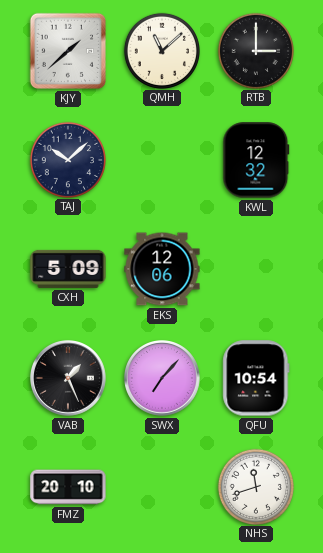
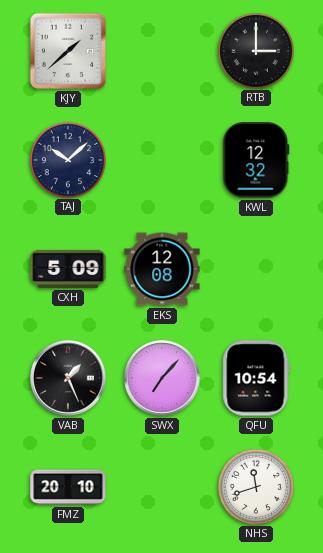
QMH: 11:08 -> none
EKS: 12:06 -> 12:08
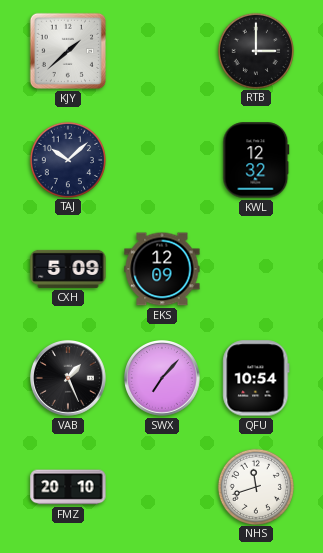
EKS: 12:08 -> 12:09
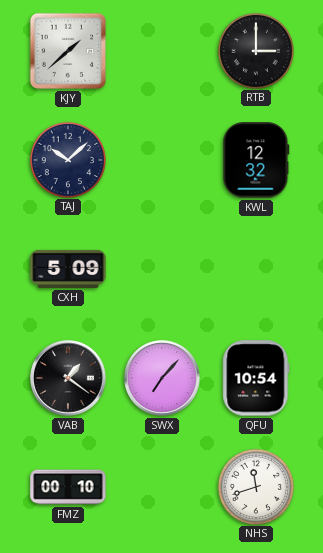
EKS: 12:09 -> none
VAB: 1:26 -> 1:21
FMZ: 20:10 -> 00:10
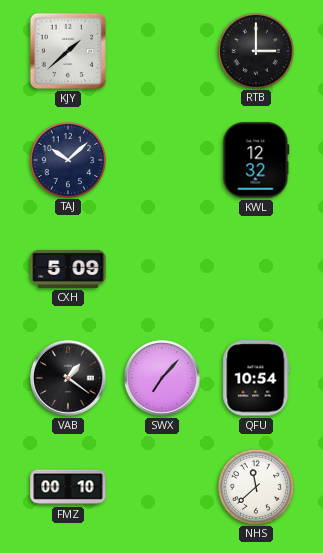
NHS: 11:42 -> 11:38
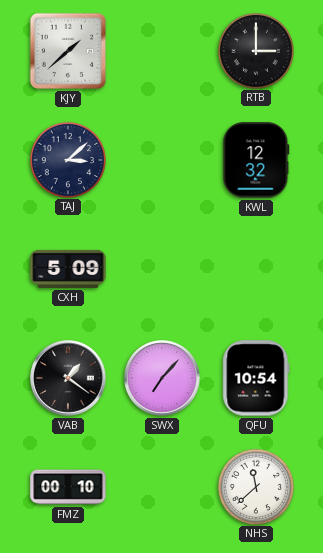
TAJ: 10:08 -> 3:08
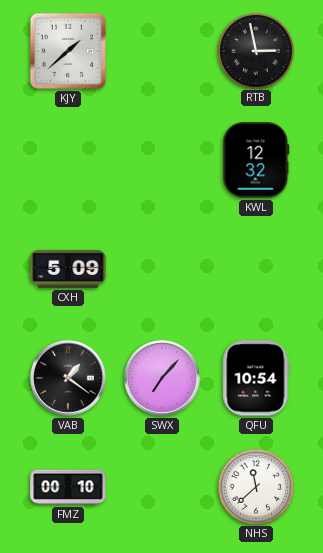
RTB: 3:00 -> 2:58
TAJ: 3:08 -> none
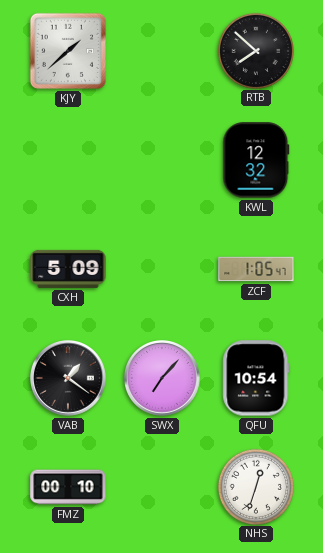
RTB: 2:58 -> 7:52
ZCF: none -> 1:05
NHS: 11:38 -> 12:33
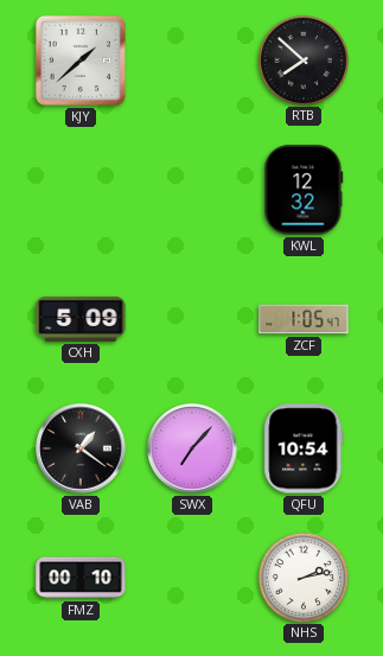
NHS: 12:33 -> 2:13
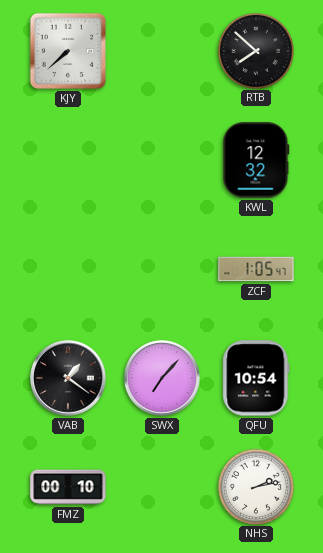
KJY: 1:38 -> 7:38
CXH: 5:09 -> none
